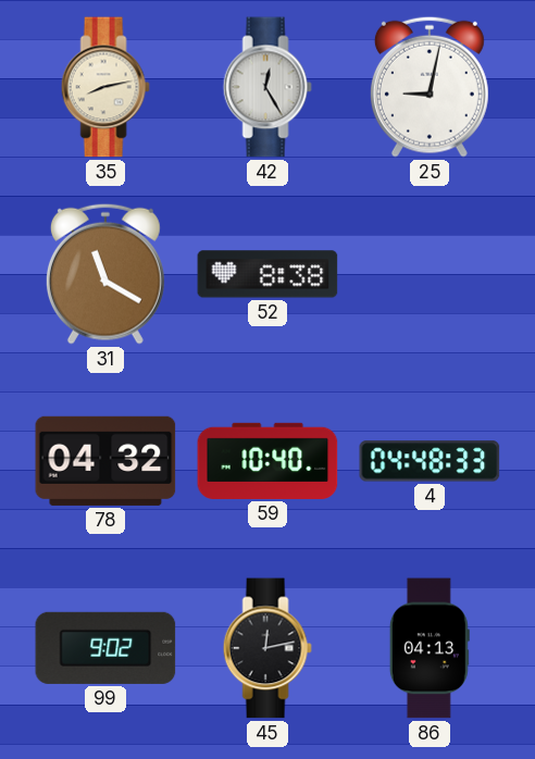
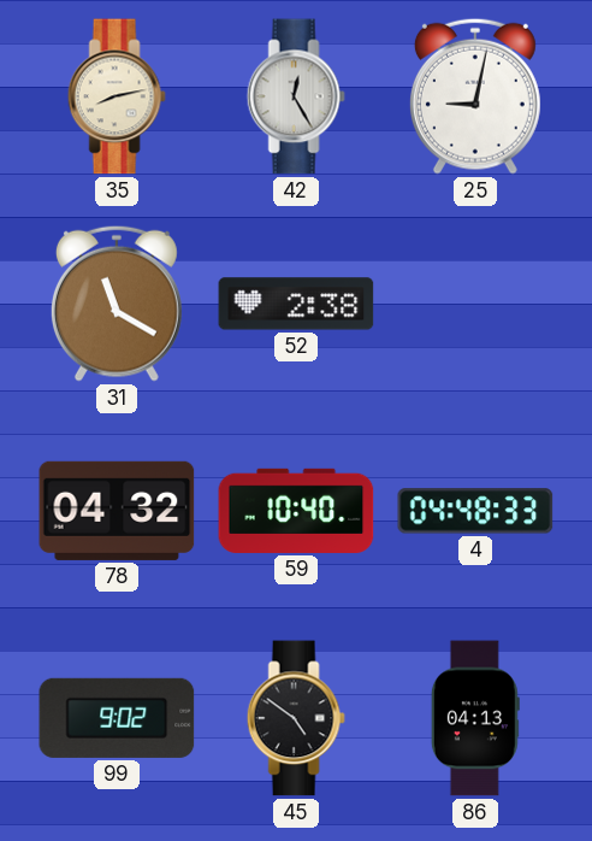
52: 8:38 -> 2:38
45: 12:13 -> 4:51
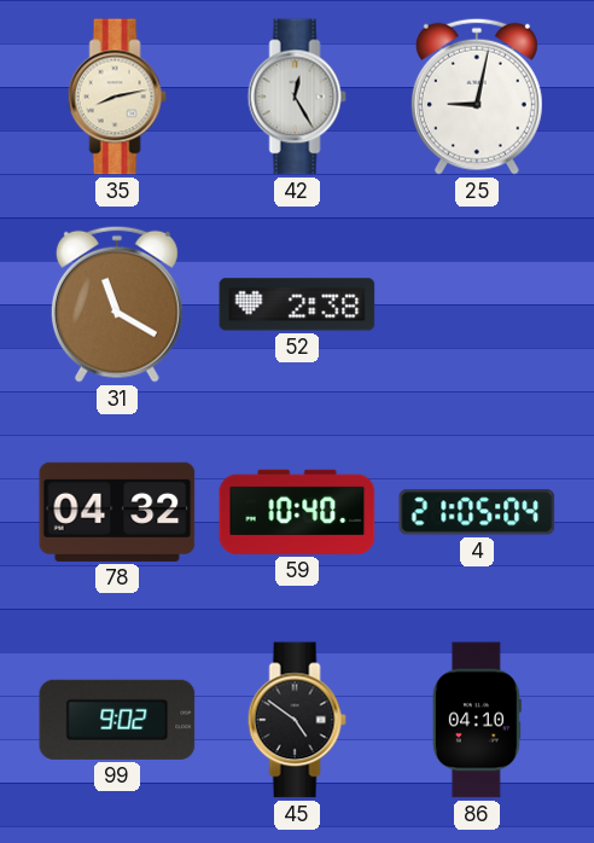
4: 04:48 -> 21:05
86: 04:13 -> 04:10
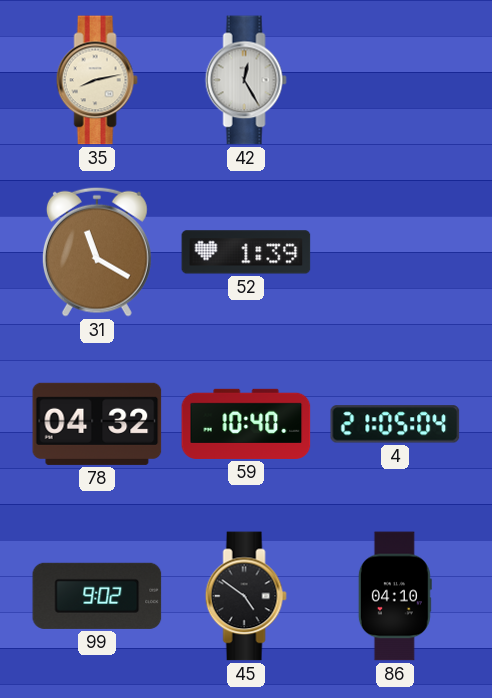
25: 9:02 -> none
52: 2:38 -> 1:39
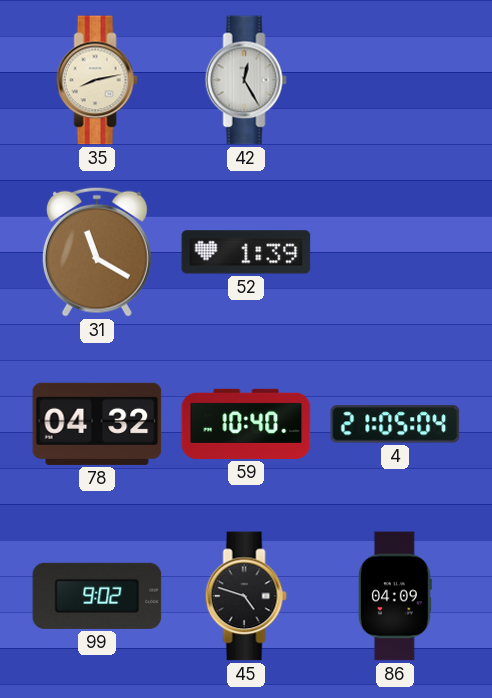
45: 4:51 -> 4:48
86: 04:10 -> 04:09
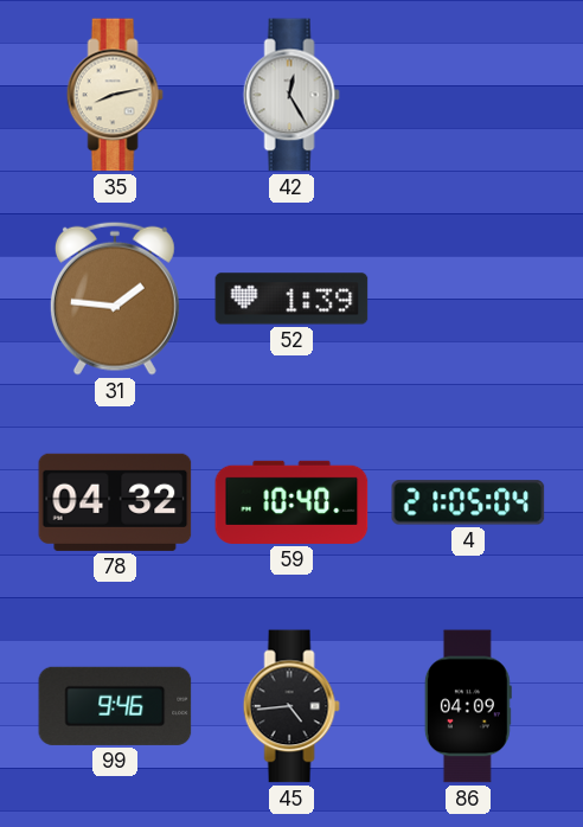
31: 11:20 -> 1:46
99: 9:02 -> 9:46
45: 4:48 -> 4:44
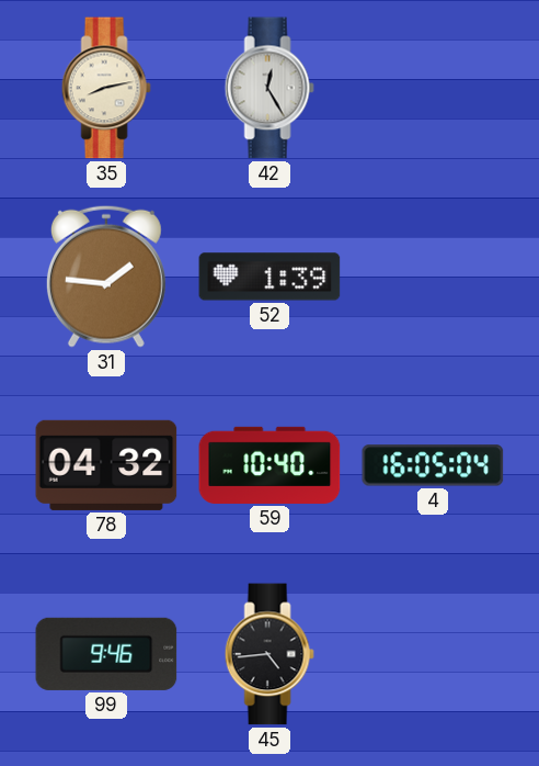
4: 21:05 -> 16:05
86: 04:09 -> none
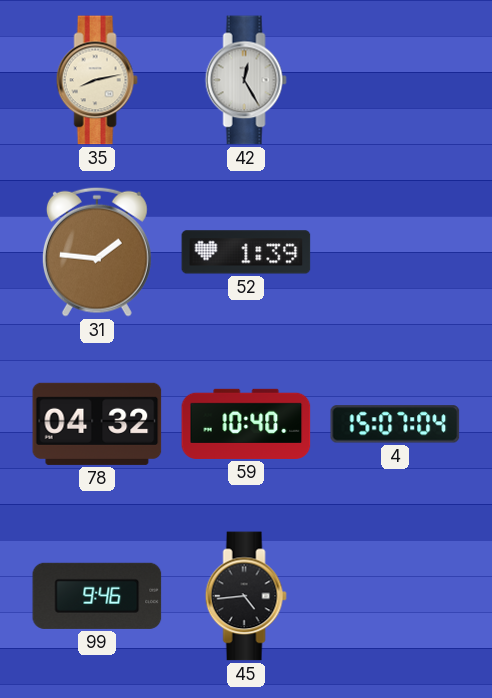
4: 16:05 -> 15:07
